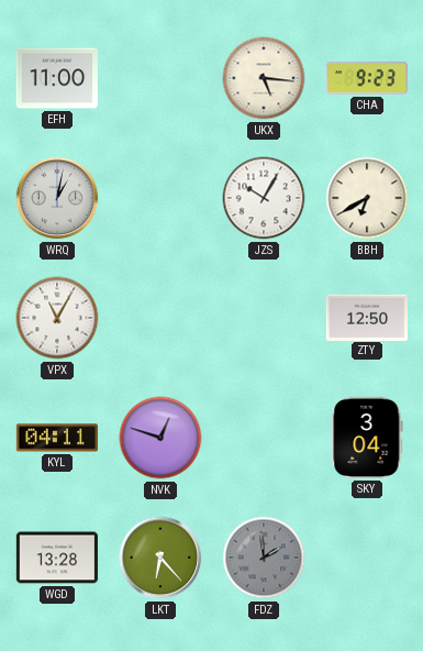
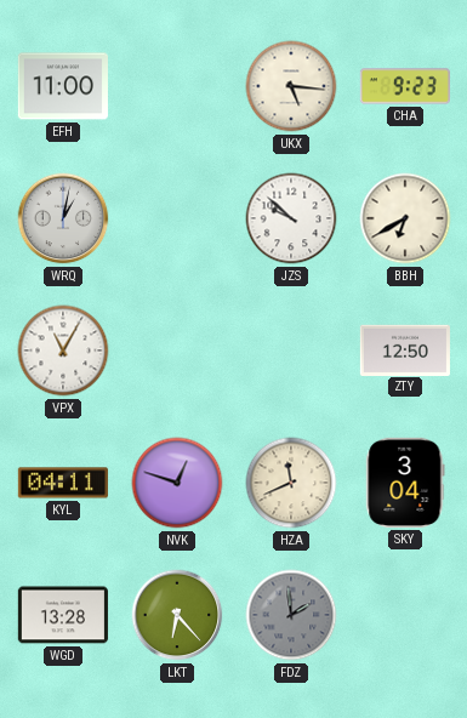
JZS: 10:05 -> 9:52
HZA: none -> 11:41
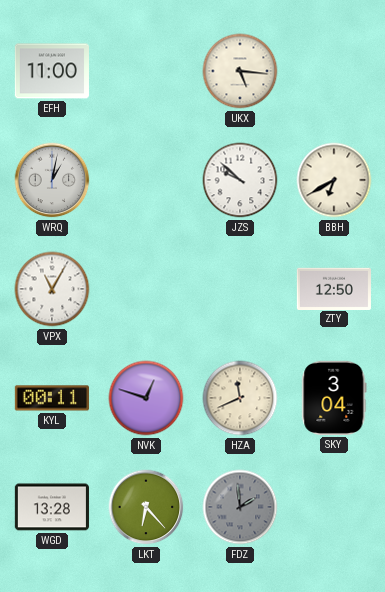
CHA: 9:23 -> none
KYL: 04:11 -> 00:11
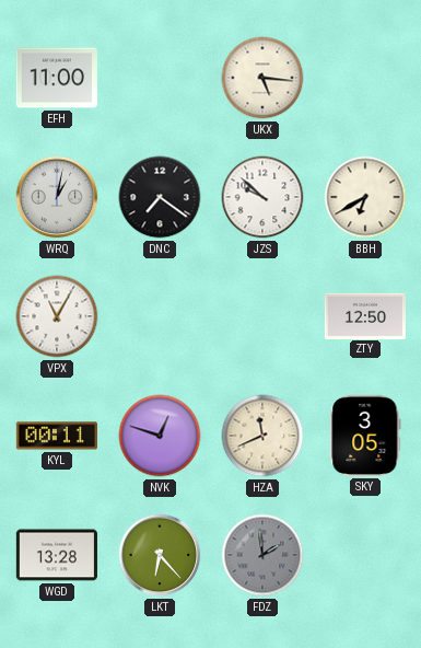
DNC: none -> 7:21
SKY: 3:04 -> 3:05
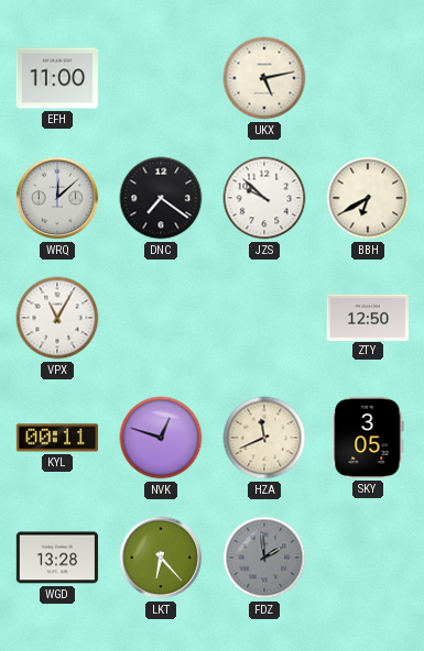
UKX: 5:16 -> 5:13
WRQ: 1:02 -> 12:08
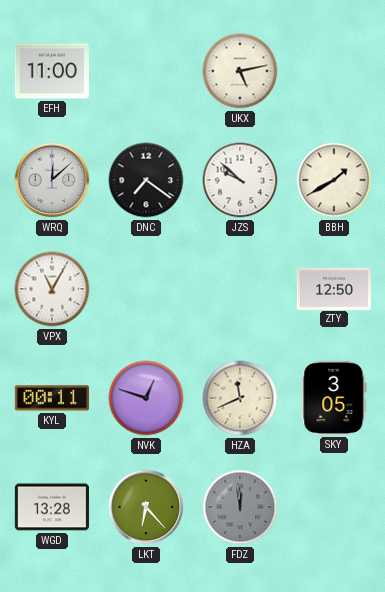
BBH: 6:40 -> 1:40
FDZ: 1:59 -> 11:59
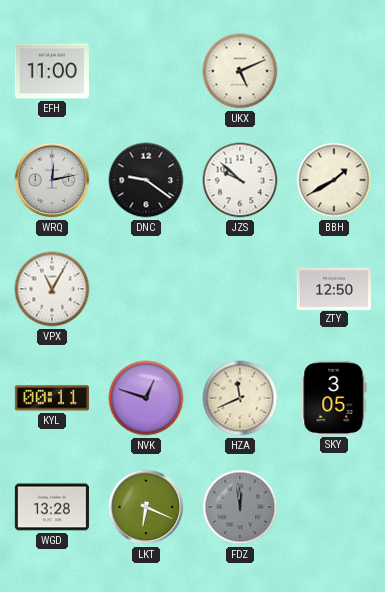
UKX: 5:13 -> 5:11
WRQ: 12:08 -> 12:13
DNC: 7:21 -> 9:21
LKT: 6:23 -> 6:19
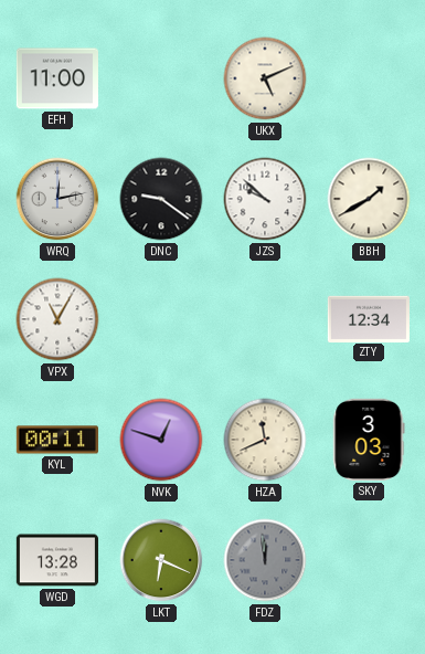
ZTY: 12:50 -> 12:34
SKY: 3:05 -> 3:03
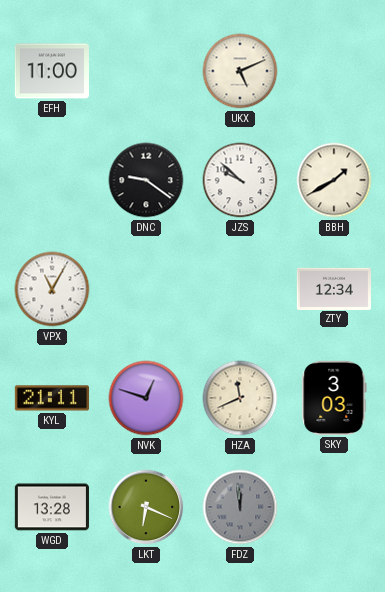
WRQ: 12:13 -> none
KYL: 00:11 -> 21:11
